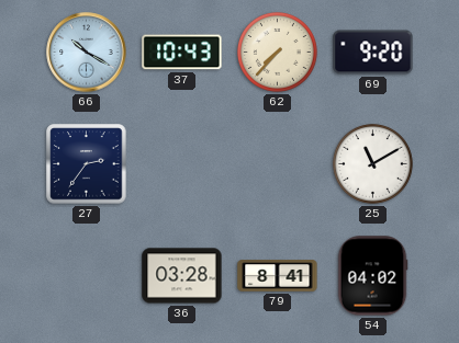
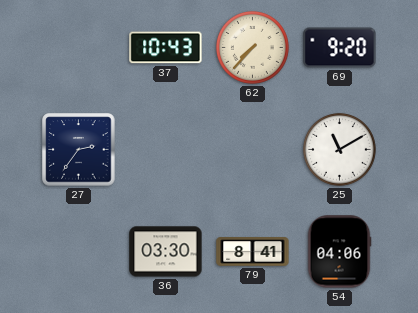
66: 10:20 -> none
36: 03:28 -> 03:30
54: 04:02 -> 04:06
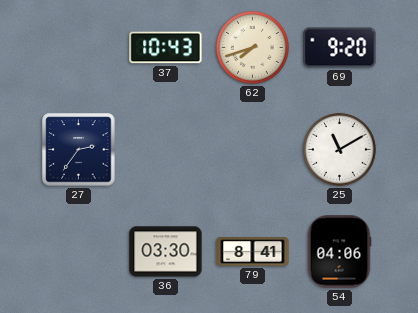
62: 7:37 -> 7:42
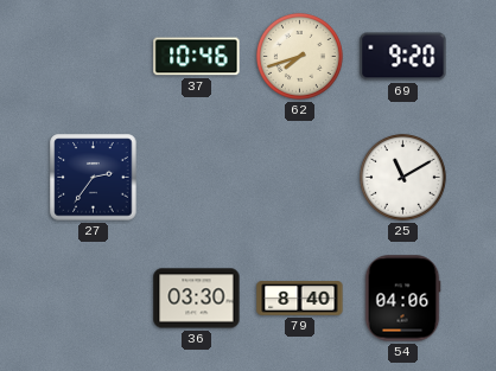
37: 10:43 -> 10:46
79: 8:41 -> 8:40
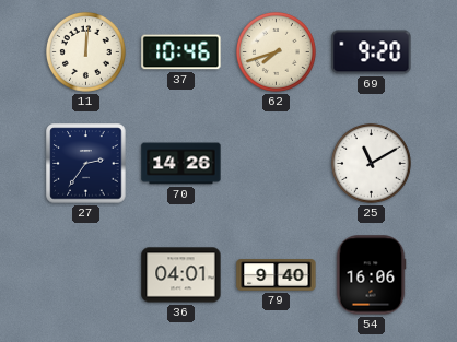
11: none -> 12:01
70: none -> 14:26
36: 03:30 -> 04:01
79: 8:40 -> 9:40
54: 04:06 -> 16:06
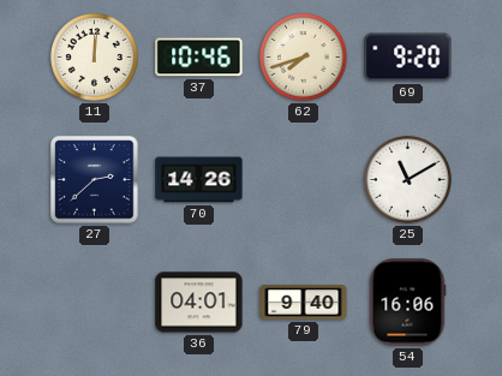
27: 2:36 -> 2:38
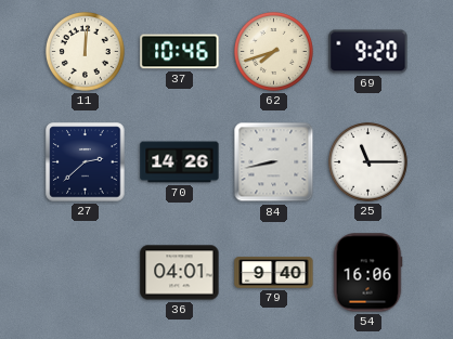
84: none -> 8:43
25: 11:10 -> 11:15
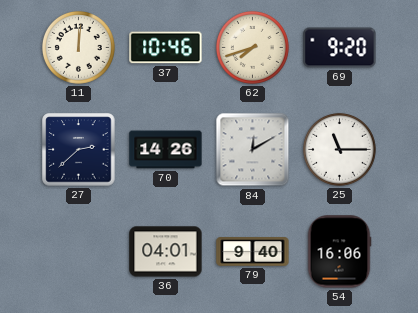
84: 8:43 -> 12:10
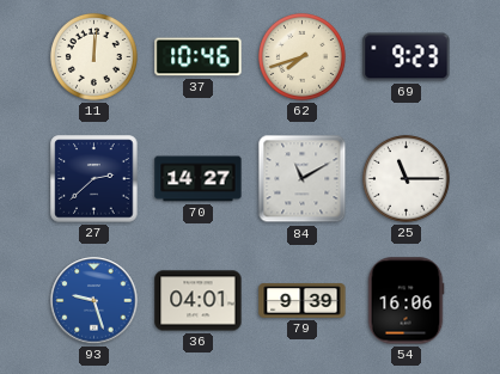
69: 9:20 -> 9:23
70: 14:26 -> 14:27
84: 12:10 -> 11:10
93: none -> 9:27
79: 9:40 -> 9:39
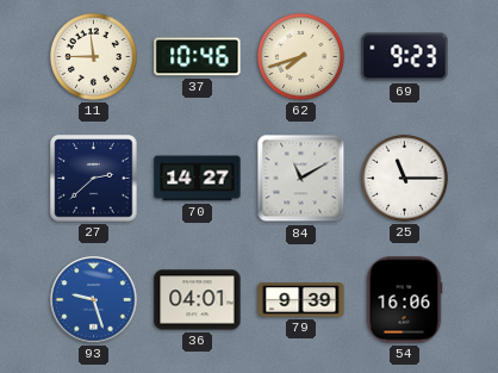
11: 12:01 -> 11:45
